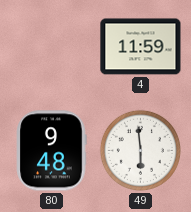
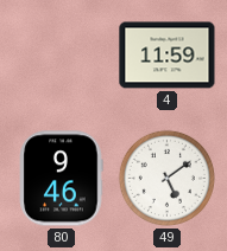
80: 9:48 -> 9:46
49: 5:59 -> 5:09
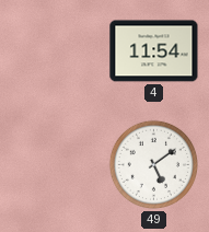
4: 11:59 -> 11:54
80: 9:46 -> none
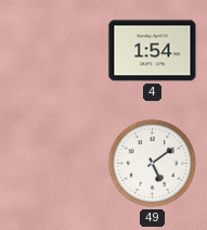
4: 11:54 -> 1:54
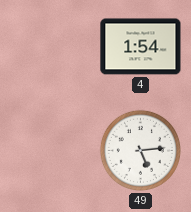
49: 5:09 -> 5:14
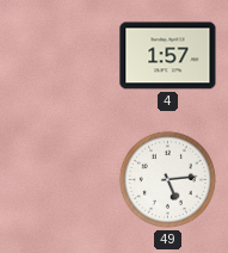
4: 1:54 -> 1:57
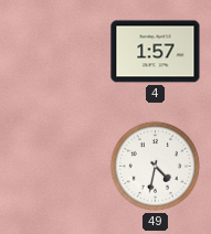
49: 5:14 -> 4:32
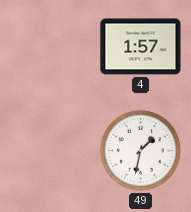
49: 4:32 -> 1:32
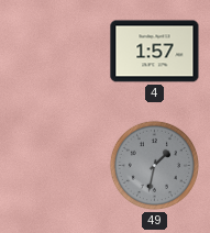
49 dial: white -> grey
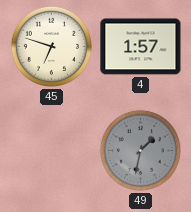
45: none -> 6:48
